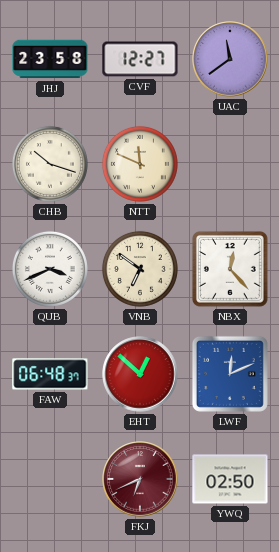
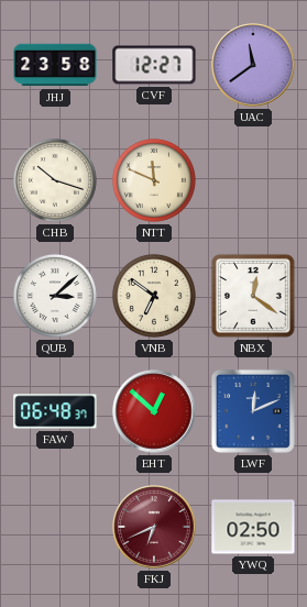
QUB: 3:41 -> 3:08
NBX: 12:23 -> 12:21
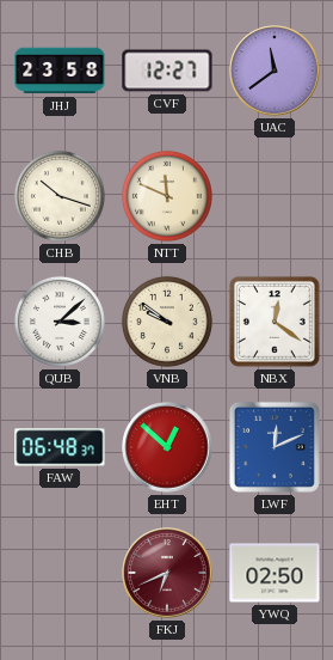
VNB: 6:51 -> 9:51
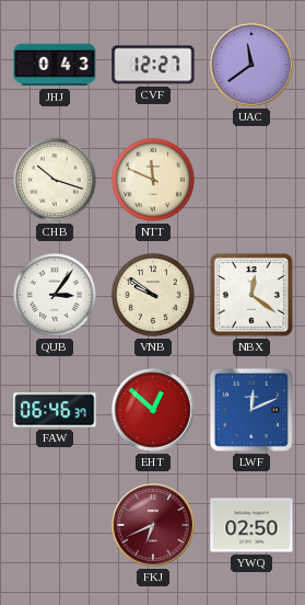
JHJ: 23:58 -> 0:43
QUB: 3:08 -> 3:06
FAW: 06:48 -> 06:46
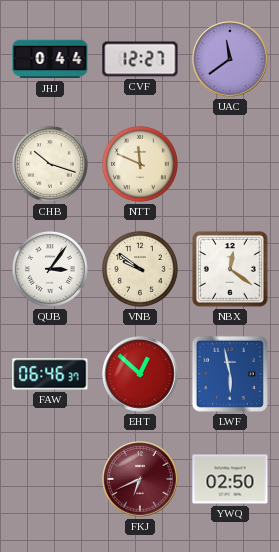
JHJ: 0:43 -> 0:44
LWF: 12:11 -> 5:58
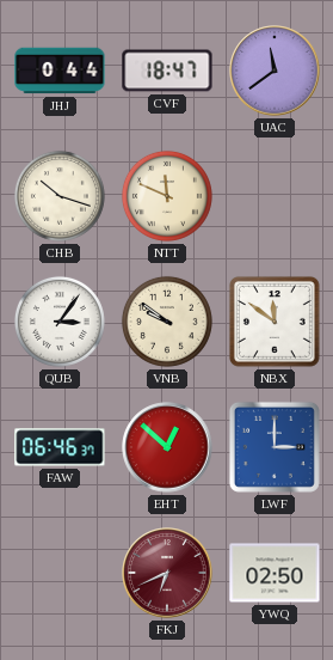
CVF: 12:27 -> 18:47
NBX: 12:21 -> 11:51
LWF: 5:58 -> 3:00
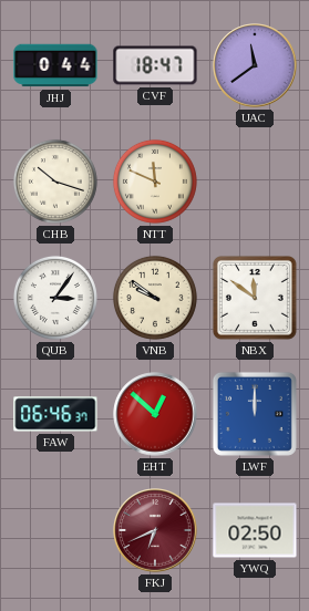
LWF: 3:00 -> 12:00
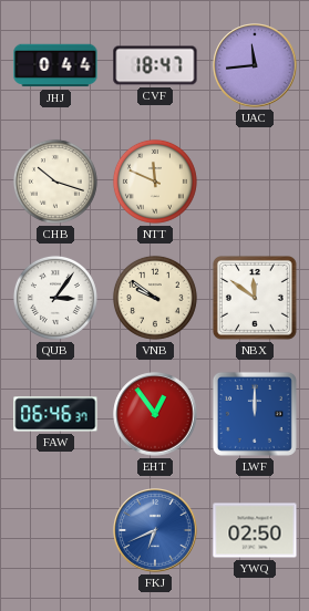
UAC: 11:39 -> 11:44
EHT: 12:52 -> 12:54
FKJ dial: burgundy -> blue
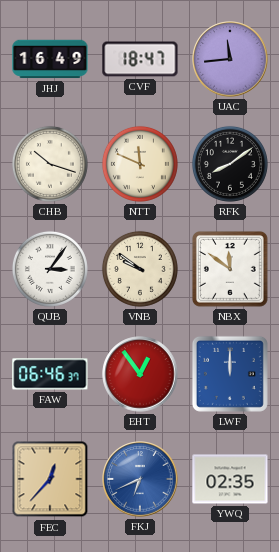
JHJ: 0:44 -> 16:49
RFK: none -> 8:09
FEC: none -> 12:37
YWQ: 02:50 -> 02:35
